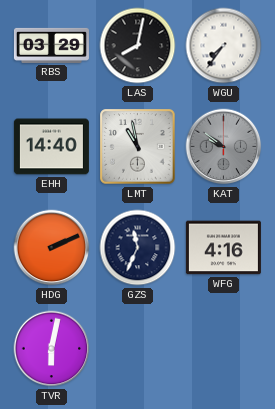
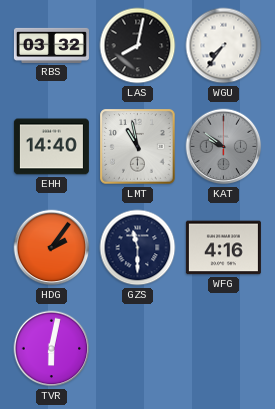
RBS: 03:29 -> 03:32
HDG: 2:11 -> 2:06
GZS: 11:34 -> 11:30
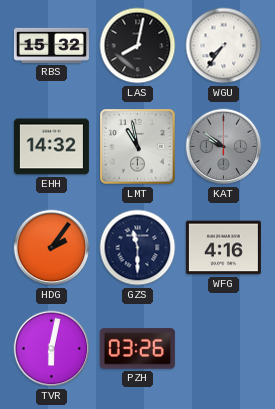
RBS: 03:32 -> 15:32
EHH: 14:40 -> 14:32
PZH: none -> 03:26
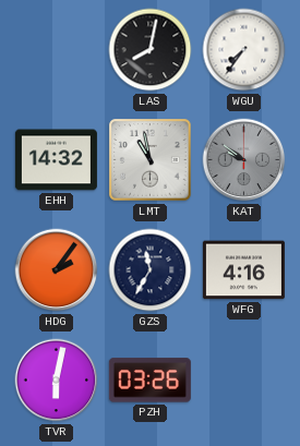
RBS: 15:32 -> none
GZS: 11:30 -> 11:35
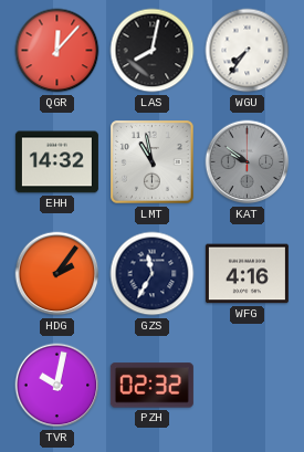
QGR: none -> 12:07
TVR: 6:02 -> 10:02
PZH: 03:26 -> 02:32
